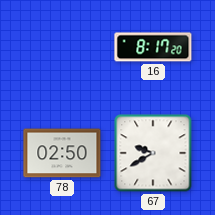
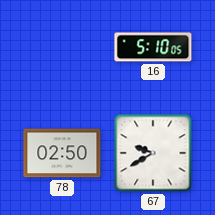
16: 8:17 -> 5:10
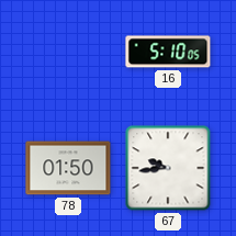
78: 02:50 -> 01:50
67: 9:40 -> 9:44
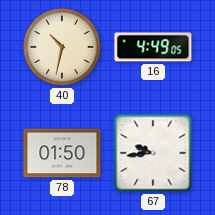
40: none -> 10:32
16: 5:10 -> 4:49
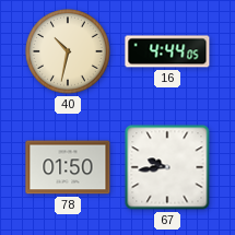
16: 4:49 -> 4:44
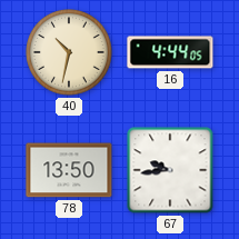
78: 01:50 -> 13:50
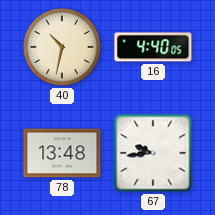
16: 4:44 -> 4:40
78: 13:50 -> 13:48
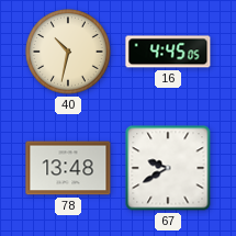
16: 4:40 -> 4:45
67: 9:44 -> 9:40
